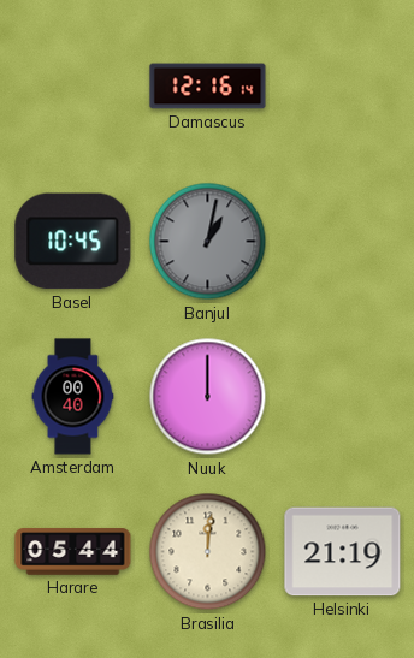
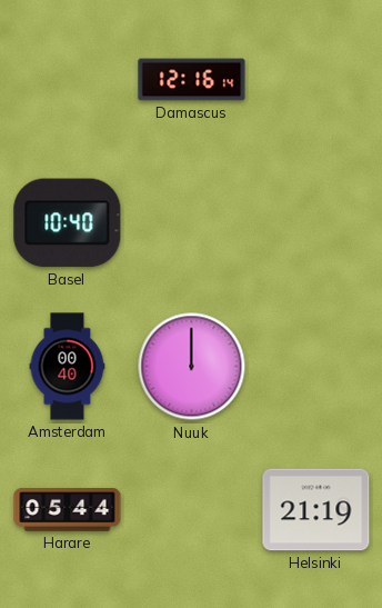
Basel: 10:45 -> 10:40
Banjul: 1:02 -> none
Brasilia: 12:01 -> none
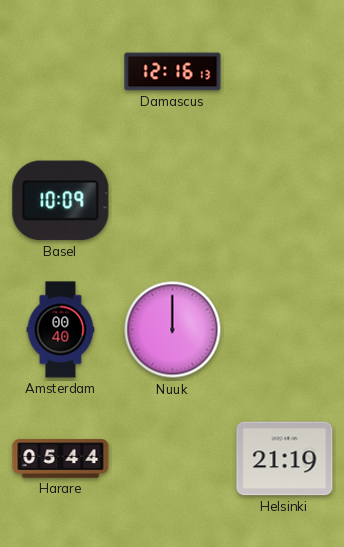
Damascus: 12:16:14 -> 12:16:13
Basel: 10:40 -> 10:09
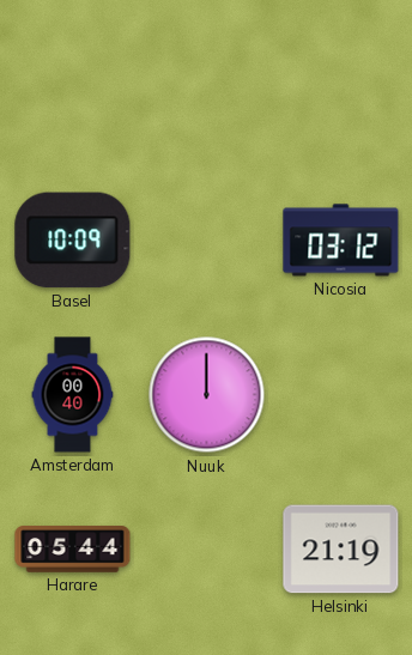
Damascus: 12:16 -> none
Nicosia: none -> 03:12
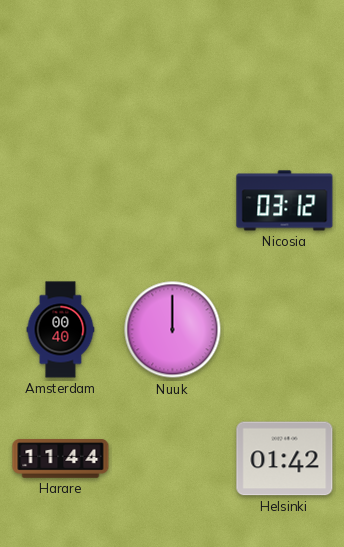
Basel: 10:09 -> none
Harare: 05:44 -> 11:44
Helsinki: 21:19 -> 01:42
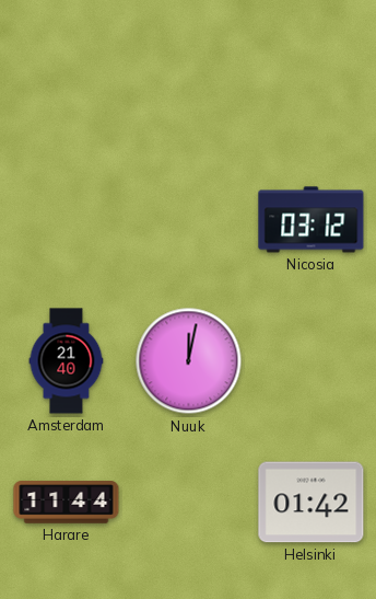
Amsterdam: 00:40 -> 21:40
Nuuk: 12:00 -> 12:02
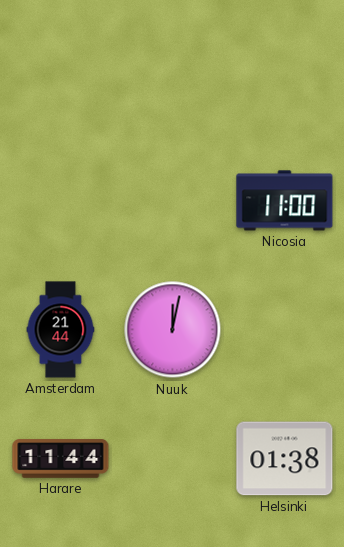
Nicosia: 03:12 -> 11:00
Amsterdam: 21:40 -> 21:44
Helsinki: 01:42 -> 01:38
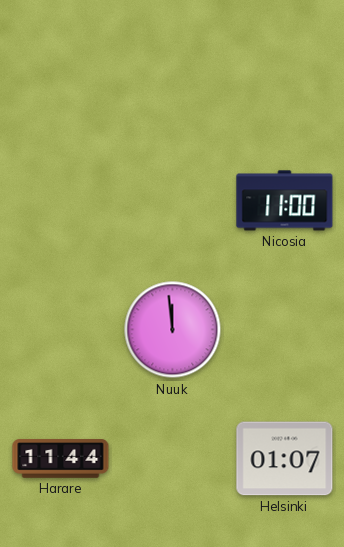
Amsterdam: 21:44 -> none
Nuuk: 12:02 -> 11:59
Helsinki: 01:38 -> 01:07
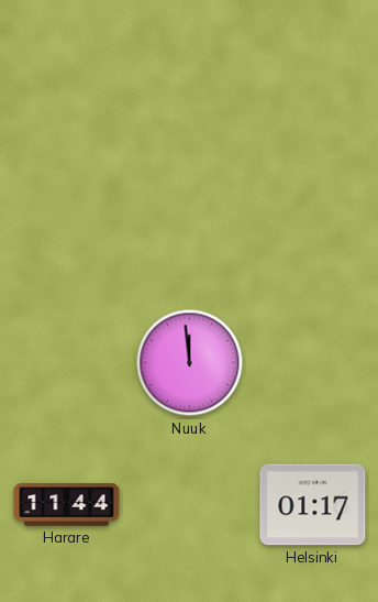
Nicosia: 11:00 -> none
Helsinki: 01:07 -> 01:17
